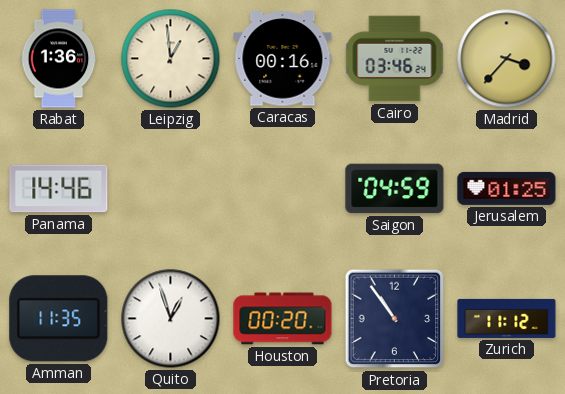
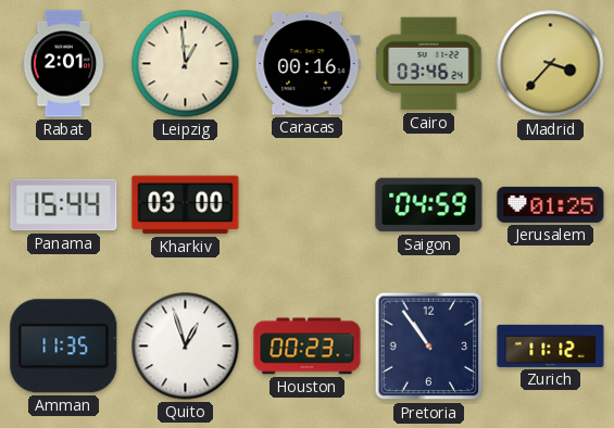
Rabat: 1:36 -> 2:01
Panama: 14:46 -> 15:44
Kharkiv: none -> 03:00
Houston: 00:20 -> 00:23
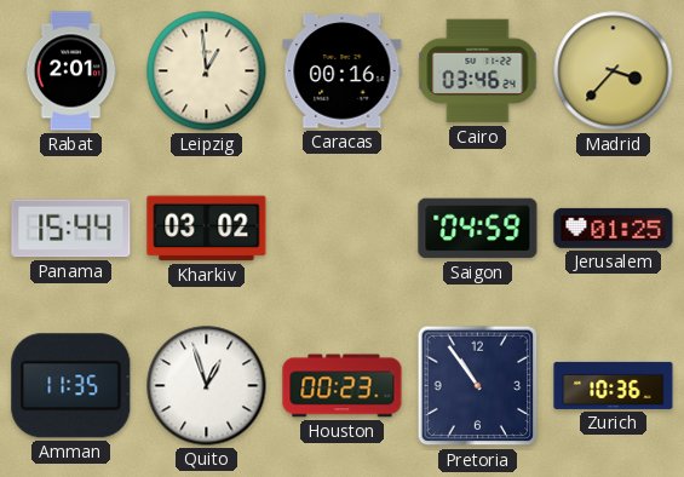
Kharkiv: 03:00 -> 03:02
Zurich: 11:12 -> 10:36
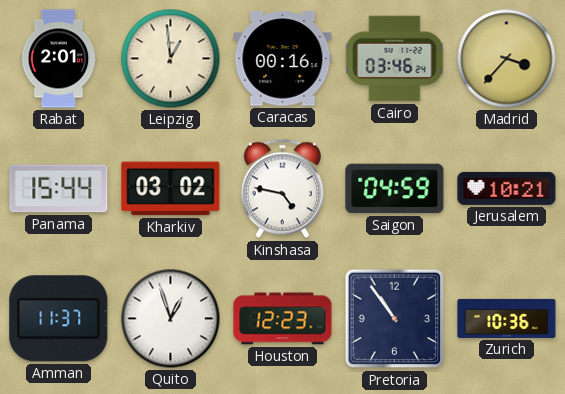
Kinshasa: none -> 4:47
Jerusalem: 01:25 -> 10:21
Amman: 11:35 -> 11:37
Houston: 00:23 -> 12:23
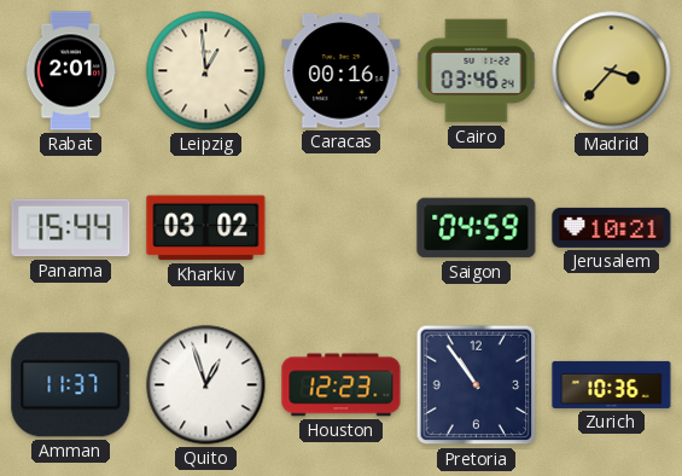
Kinshasa: 4:47 -> none
